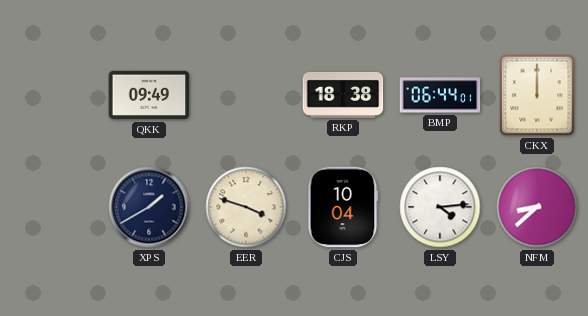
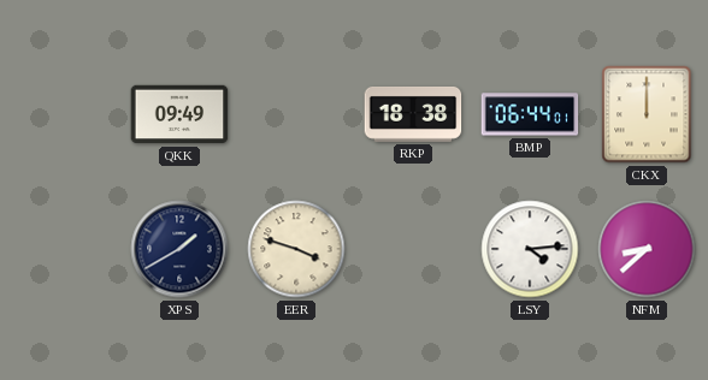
CJS: 10:04 -> none
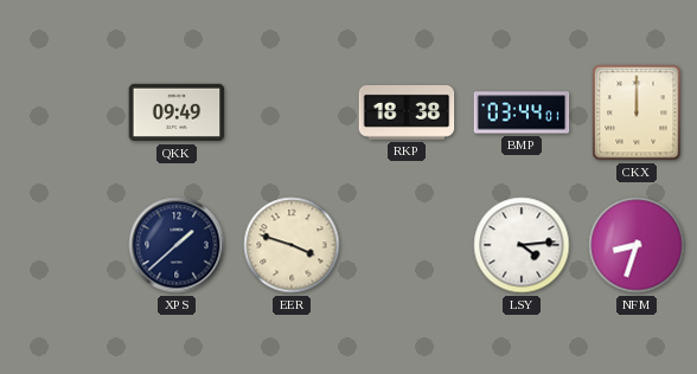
BMP: 06:44 -> 03:44
XPS: 1:40 -> 1:38
NFM: 8:38 -> 8:33
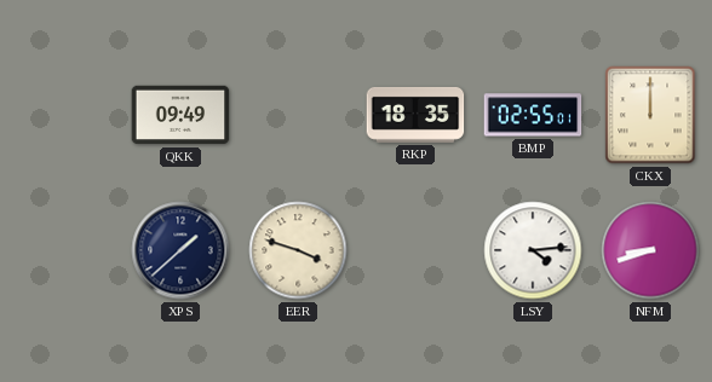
RKP: 18:38 -> 18:35
BMP: 03:44 -> 02:55
NFM: 8:33 -> 8:42
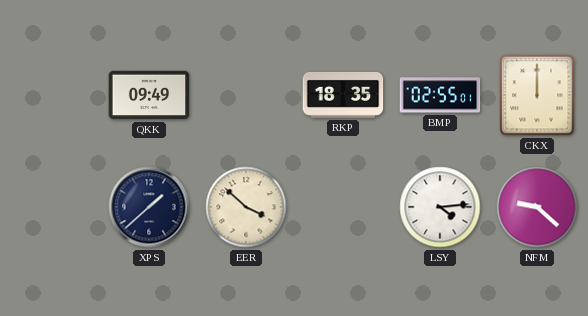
EER: 3:48 -> 3:52
NFM: 8:42 -> 9:22
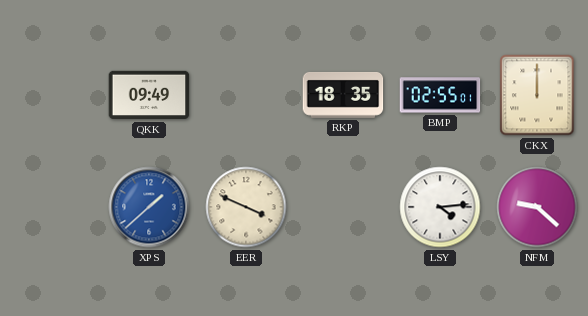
XPS dial: navy -> blue
EER: 3:52 -> 3:49
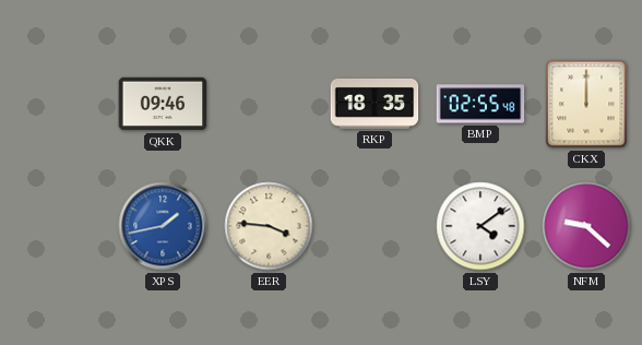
QKK: 09:49 -> 09:46
BMP: 02:55:01 -> 02:55:48
XPS: 1:38 -> 1:43
EER: 3:49 -> 3:46
LSY: 4:14 -> 4:09
